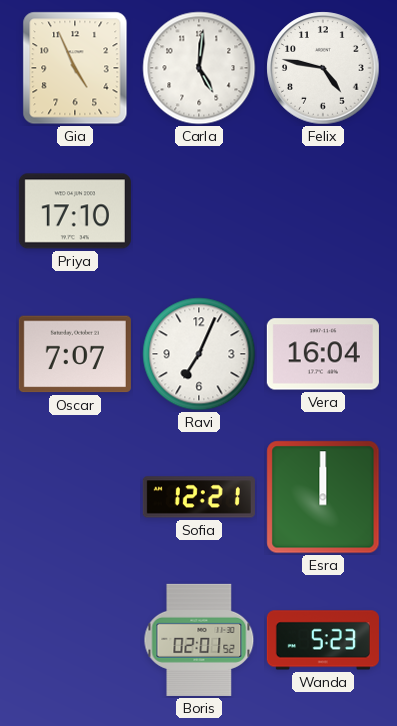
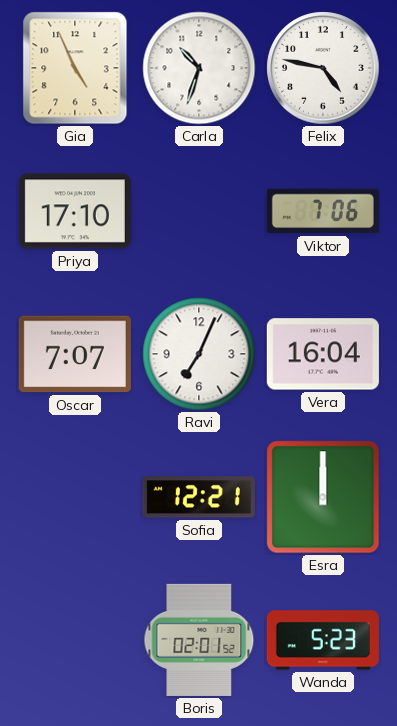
Carla: 5:01 -> 10:33
Viktor: none -> 7:06
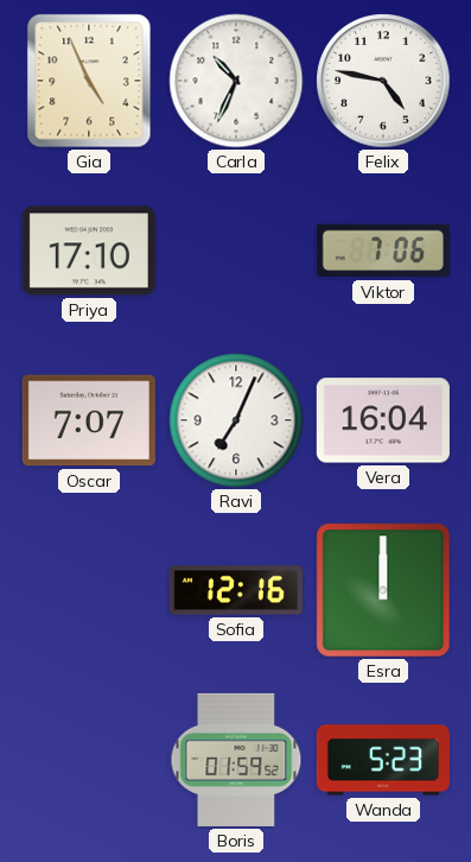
Carla: 10:33 -> 10:34
Sofia: 12:21 -> 12:16
Boris: 02:01 -> 01:59
